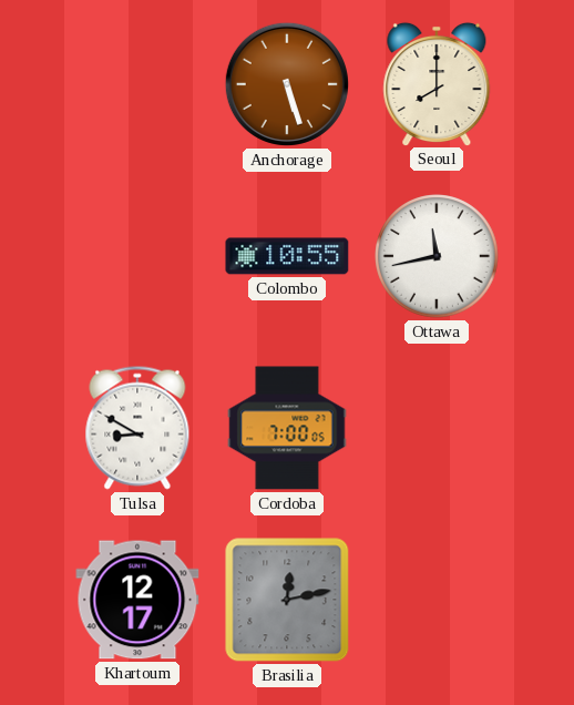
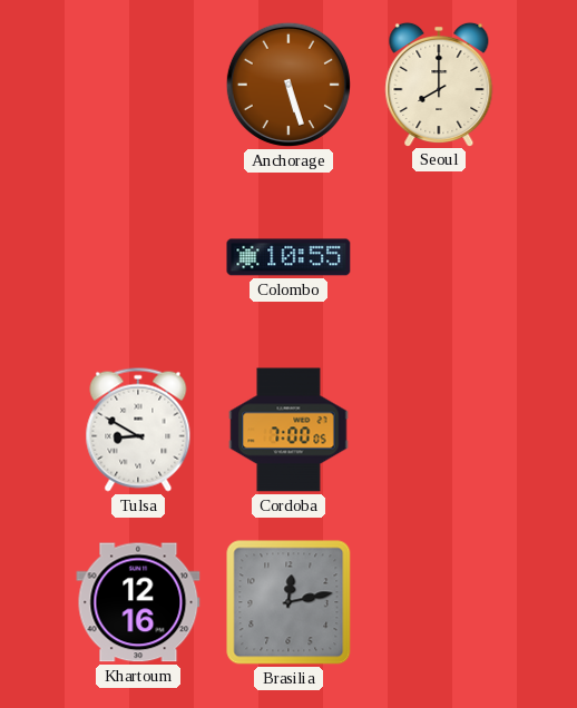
Ottawa: 11:43 -> none
Khartoum: 12:17 -> 12:16
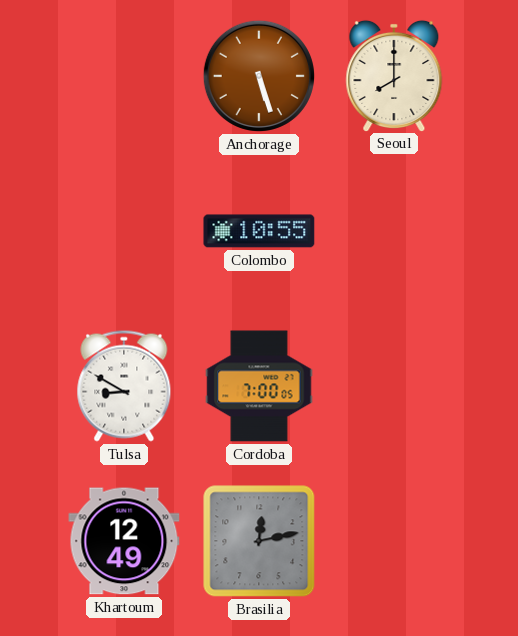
Khartoum: 12:16 -> 12:49
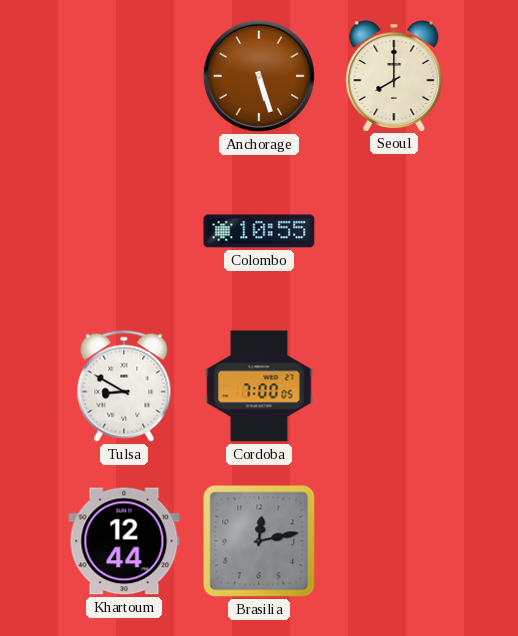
Khartoum: 12:49 -> 12:44
